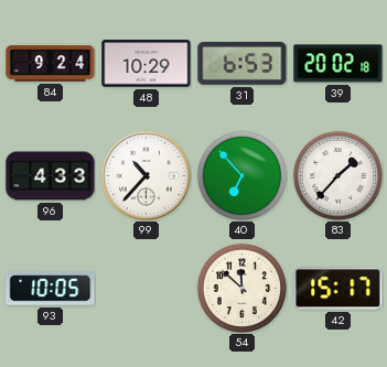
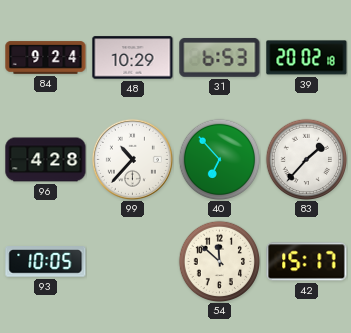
96: 4:33 -> 4:28
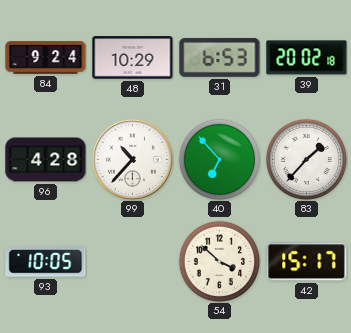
54: 11:52 -> 3:52
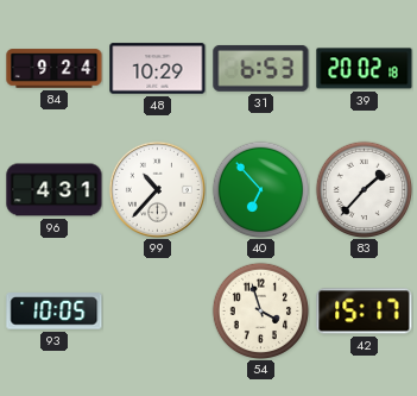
96: 4:28 -> 4:31
54: 3:52 -> 3:57
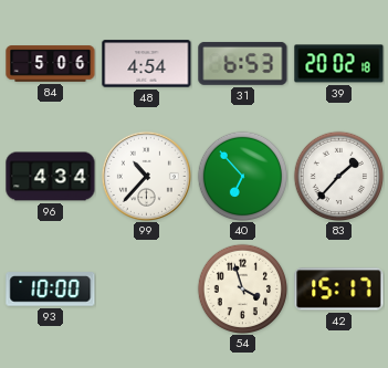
84: 9:24 -> 5:06
48: 10:29 -> 4:54
96: 4:31 -> 4:34
93: 10:05 -> 10:00
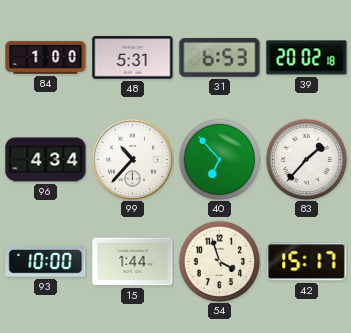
84: 5:06 -> 1:00
48: 4:54 -> 5:31
15: none -> 1:44
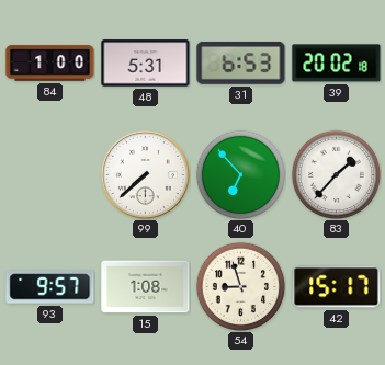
96: 4:34 -> none
99: 10:37 -> 7:38
93: 10:00 -> 9:57
15: 1:44 -> 1:08
54: 3:57 -> 8:57
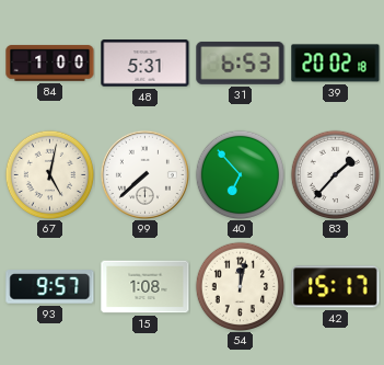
67: none -> 5:02
54: 8:57 -> 12:02
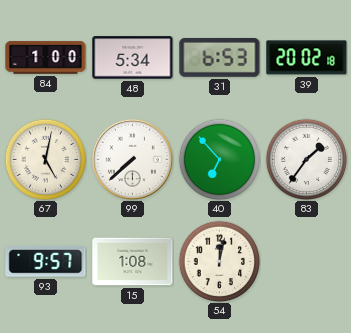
48: 5:31 -> 5:34
83: 1:37 -> 1:36
42: 15:17 -> none
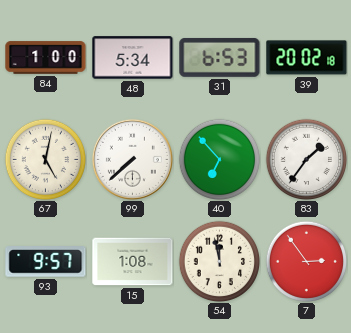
54: 12:02 -> 11:58
7: none -> 2:54
